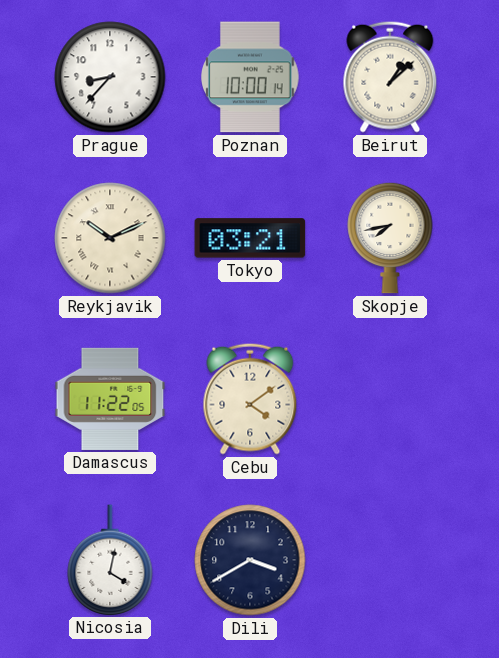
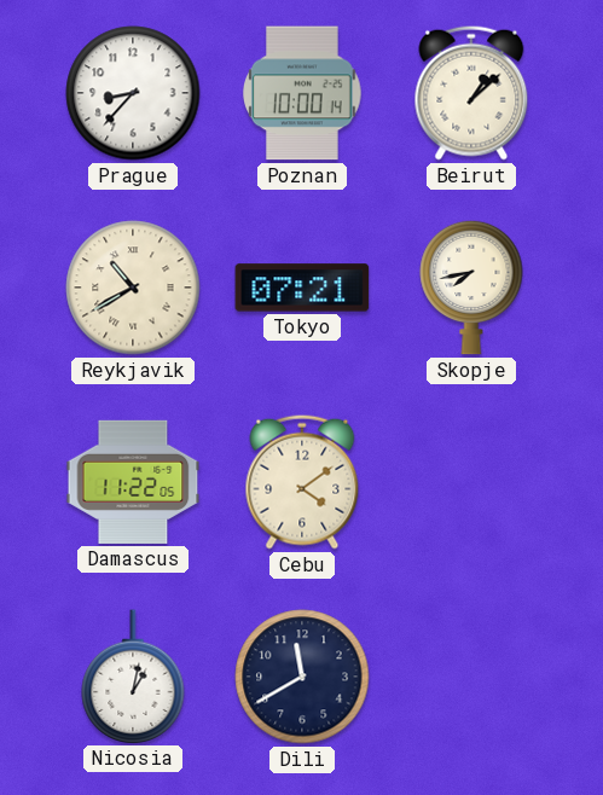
Reykjavik: 10:11 -> 10:40
Tokyo: 03:21 -> 07:21
Nicosia: 4:02 -> 1:02
Dili: 3:40 -> 11:40
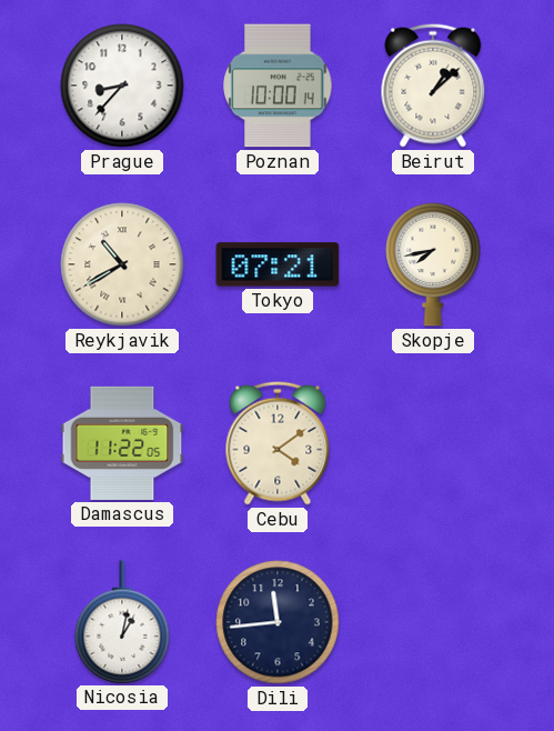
Dili: 11:40 -> 11:44
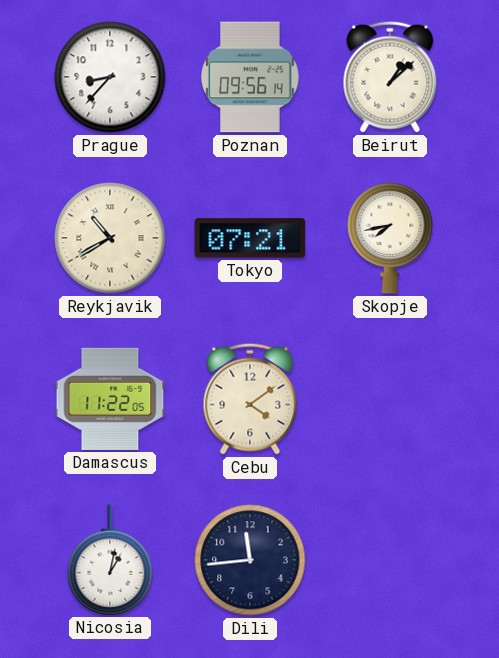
Poznan: 10:00 -> 09:56
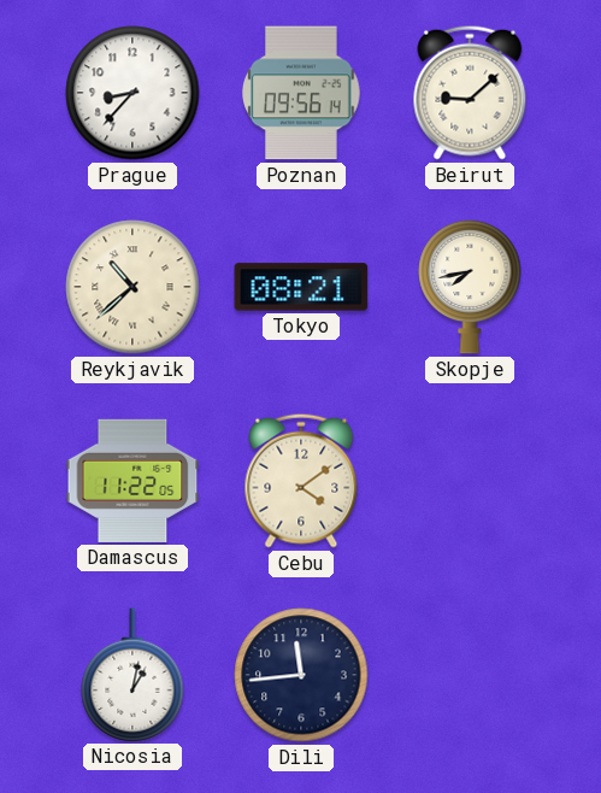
Beirut: 1:08 -> 9:08
Reykjavik: 10:40 -> 10:38
Tokyo: 07:21 -> 08:21
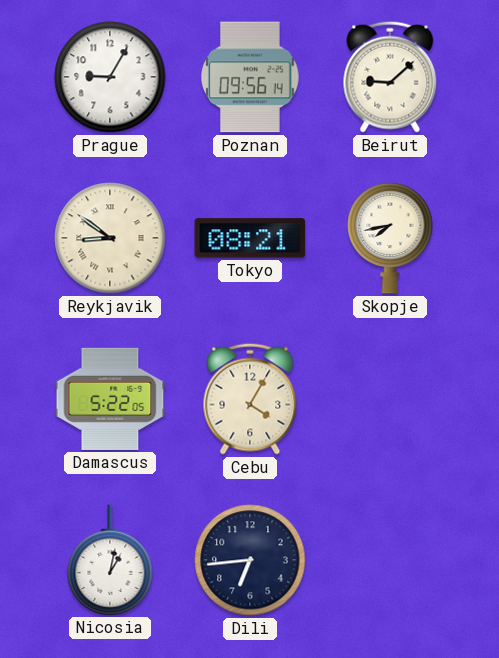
Prague: 8:37 -> 9:05
Reykjavik: 10:38 -> 8:51
Damascus: 11:22 -> 5:22
Cebu: 4:09 -> 4:05
Dili: 11:44 -> 6:44
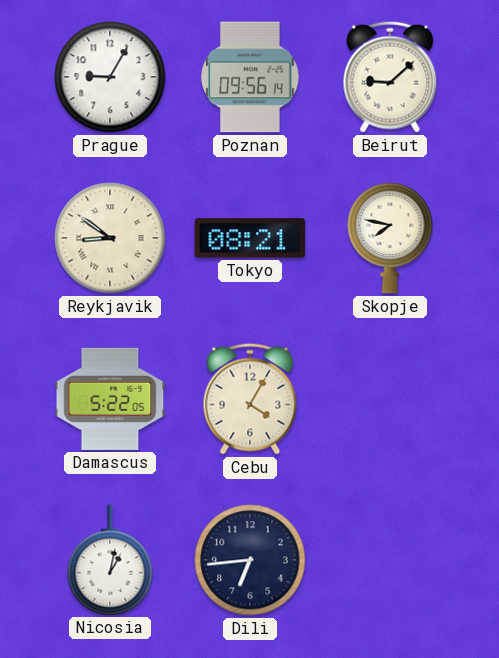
Skopje: 7:43 -> 7:47
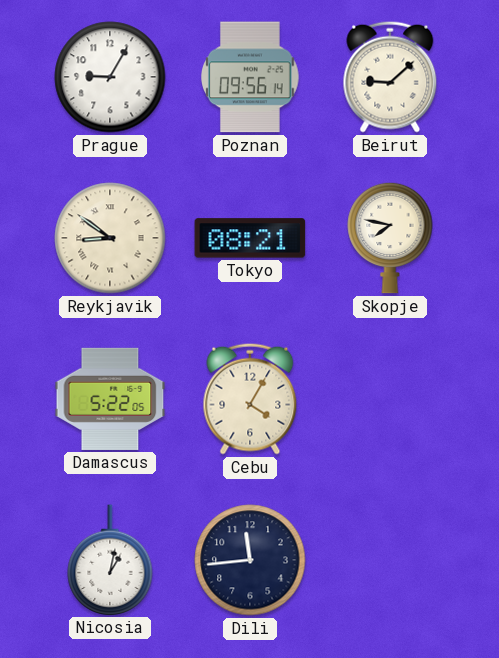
Dili: 6:44 -> 11:44
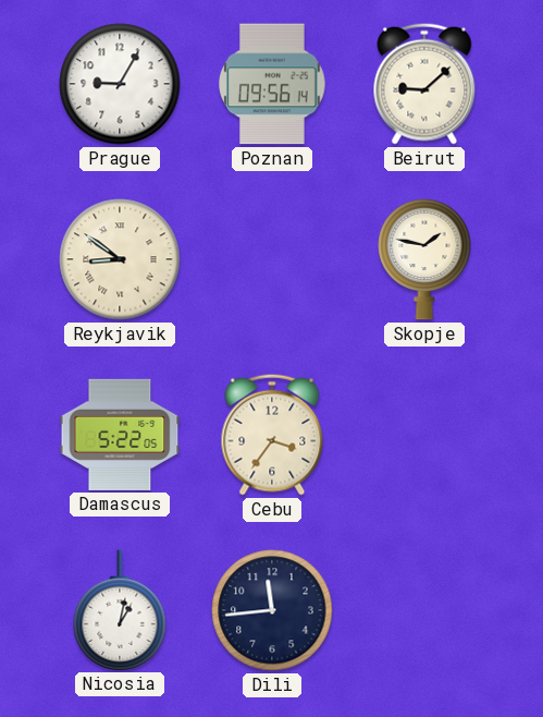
Tokyo: 08:21 -> none
Skopje: 7:47 -> 1:47
Cebu: 4:05 -> 3:36
